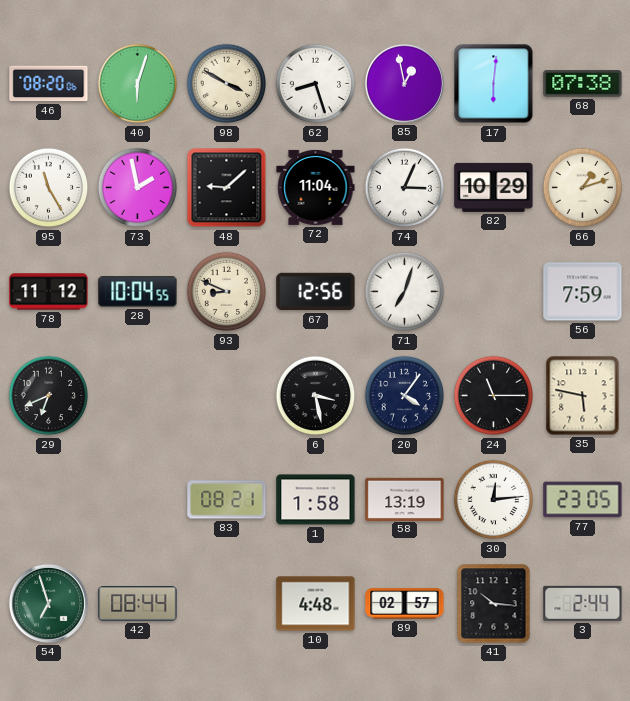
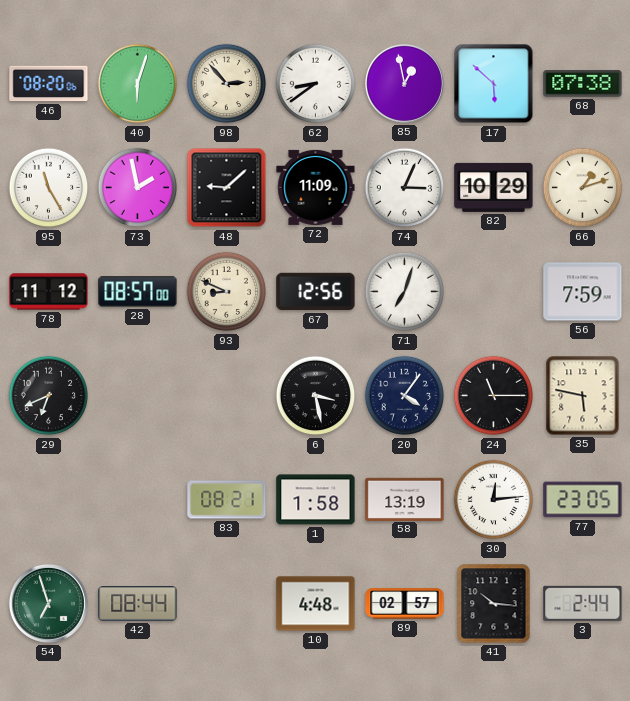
98: 3:50 -> 2:53
62: 8:27 -> 8:39
17: 6:01 -> 5:52
72: 11:04 -> 11:09
28: 10:04 -> 08:57
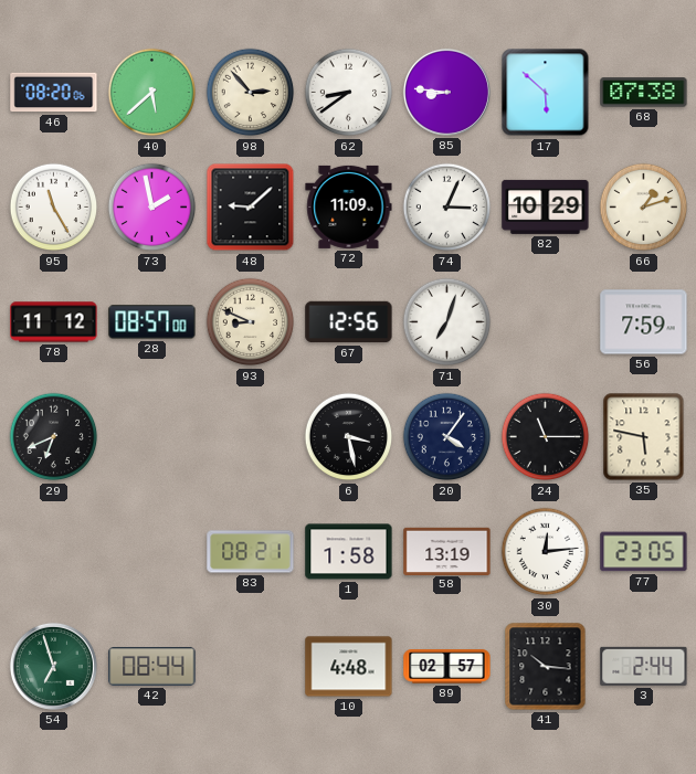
40: 6:03 -> 5:38
85: 12:58 -> 8:46
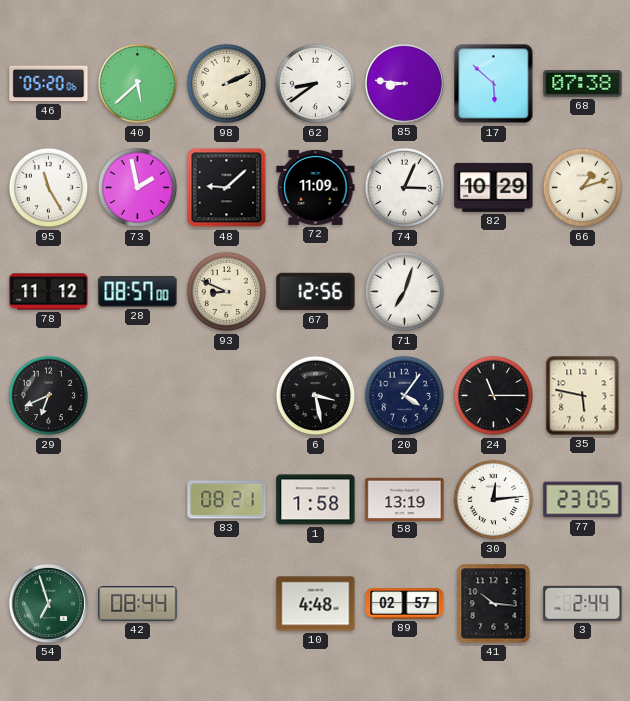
46: 08:20 -> 05:20
98: 2:53 -> 2:11
56: 7:59 -> none
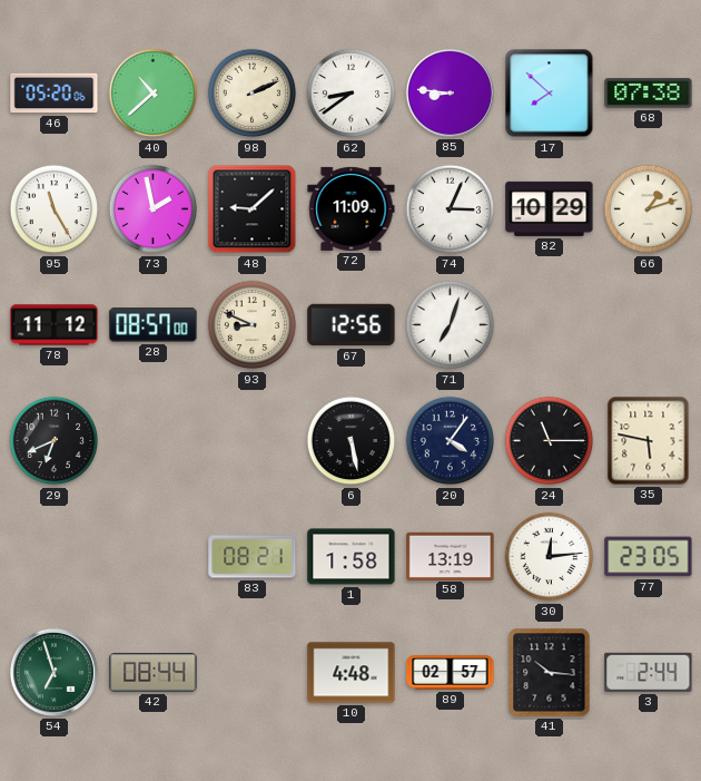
40: 5:38 -> 10:38
17: 5:52 -> 7:52
6: 3:28 -> 5:28
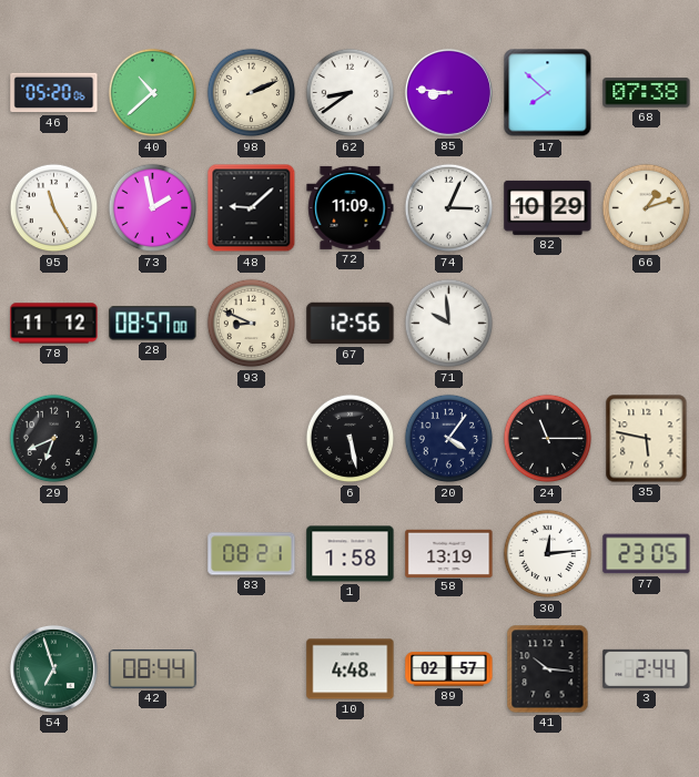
71: 7:03 -> 9:59
